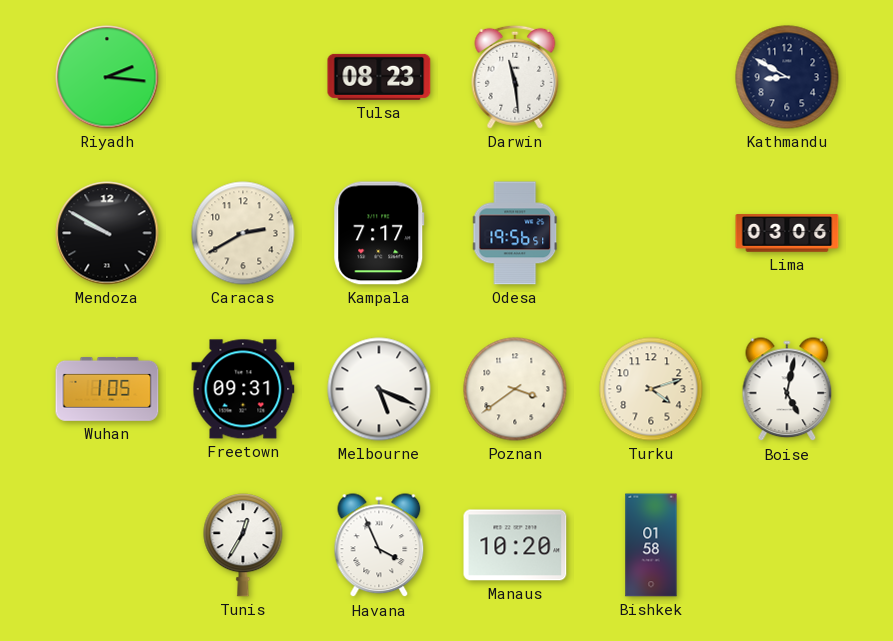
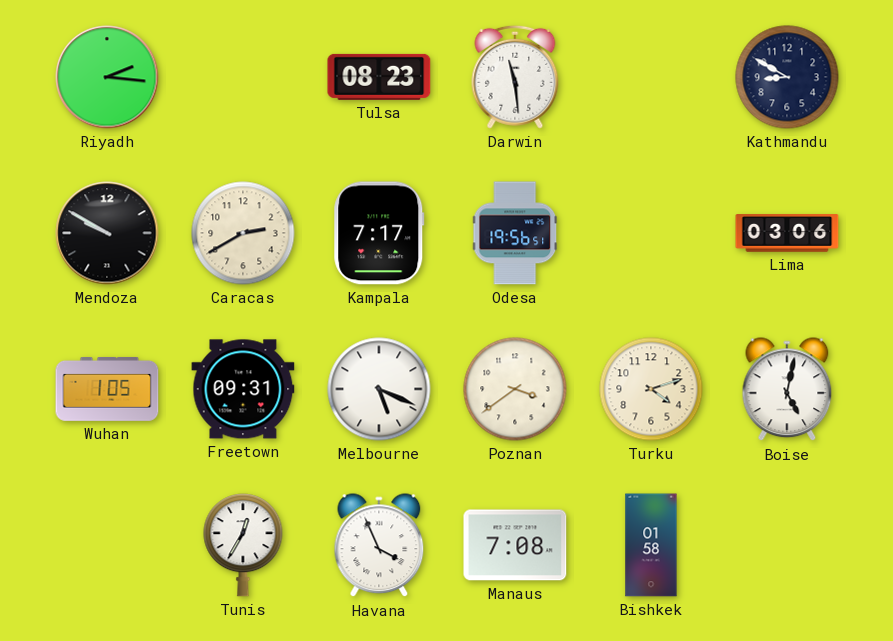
Manaus: 10:20 -> 7:08
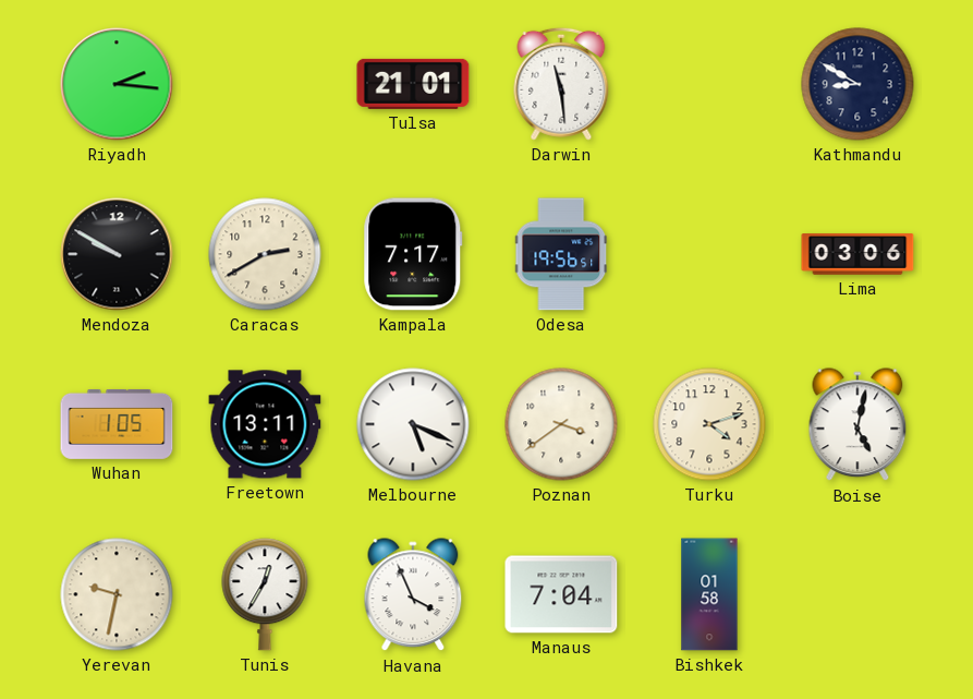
Tulsa: 08:23 -> 21:01
Freetown: 09:31 -> 13:11
Yerevan: none -> 9:32
Manaus: 7:08 -> 7:04
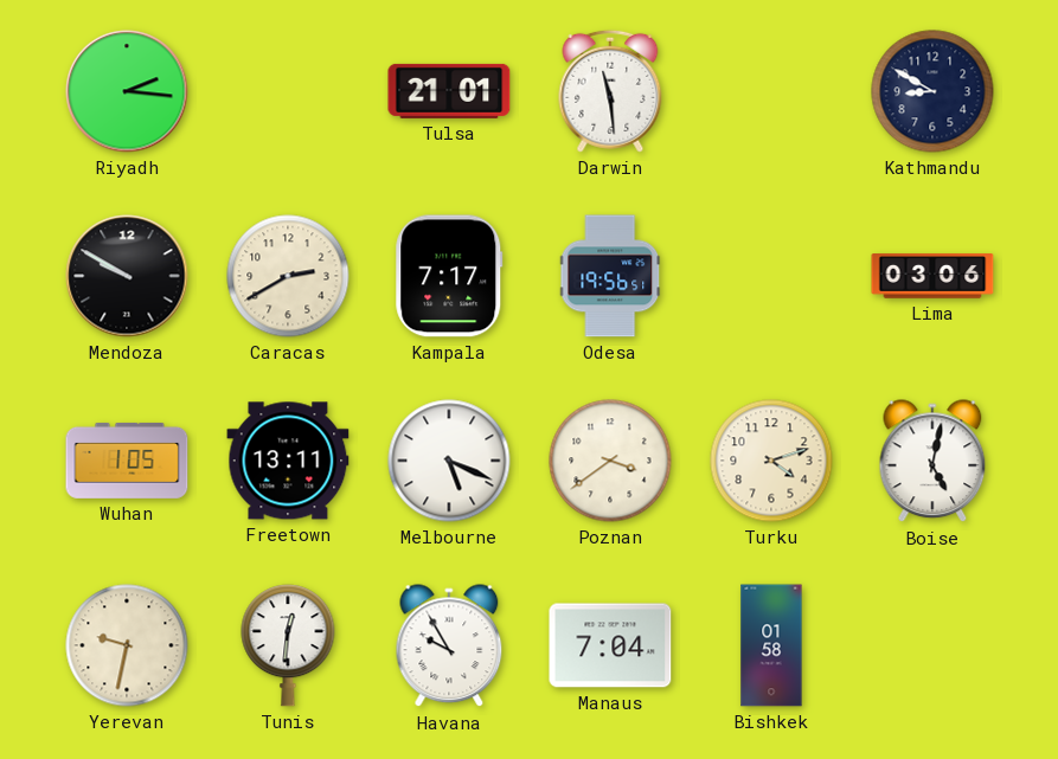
Tunis: 12:35 -> 12:31
Havana: 3:56 -> 9:55
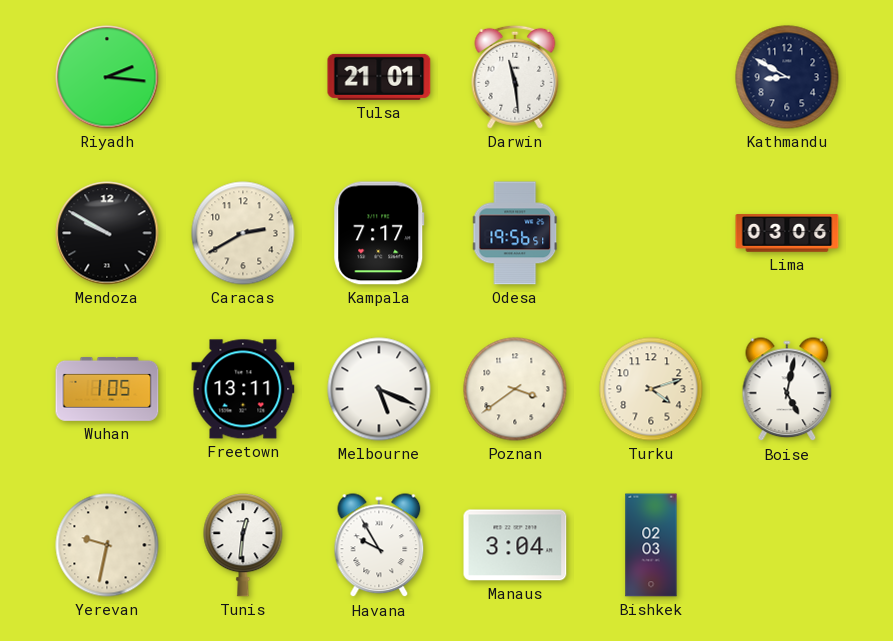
Manaus: 7:04 -> 3:04
Bishkek: 01:58 -> 02:03
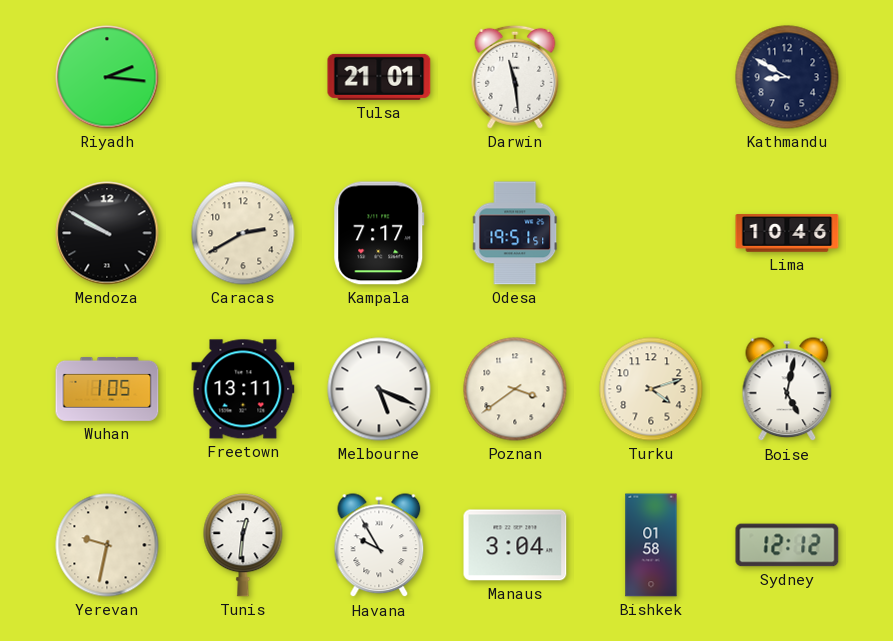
Odesa: 19:56 -> 19:51
Lima: 03:06 -> 10:46
Bishkek: 02:03 -> 01:58
Sydney: none -> 12:12
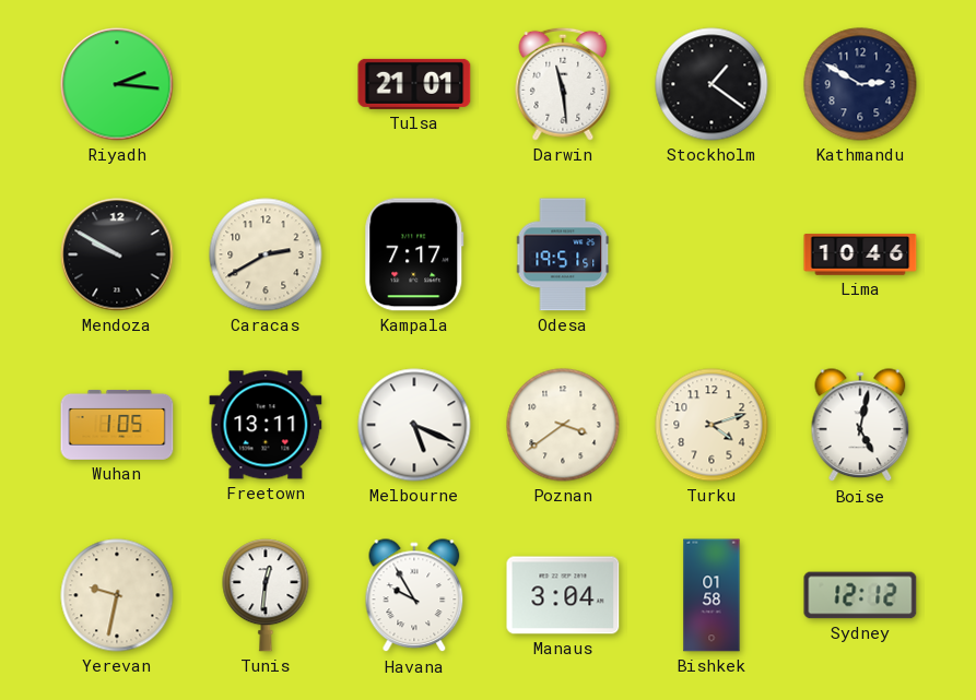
Stockholm: none -> 1:21
Kathmandu: 8:50 -> 2:50
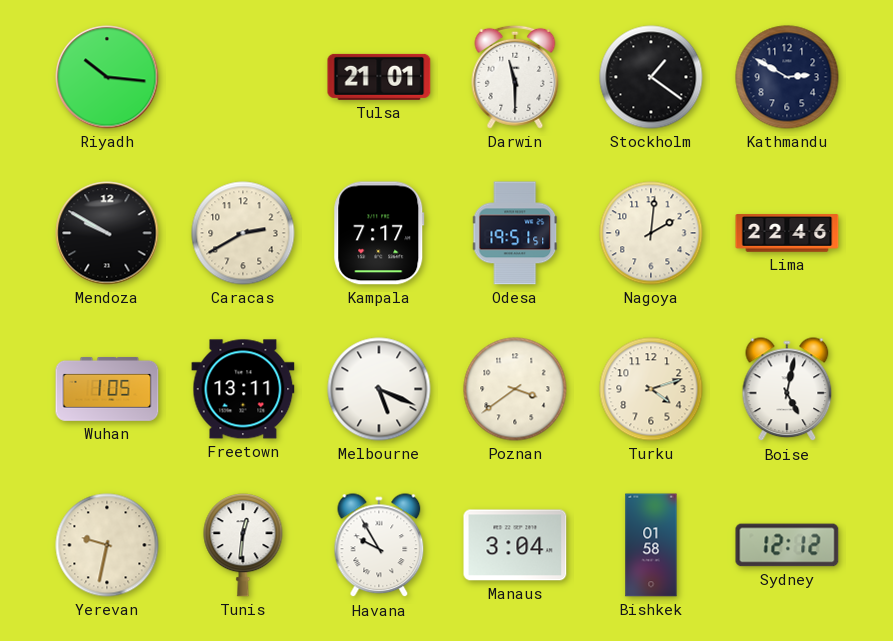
Riyadh: 2:16 -> 10:16
Darwin: 11:29 -> 11:30
Nagoya: none -> 2:01
Lima: 10:46 -> 22:46
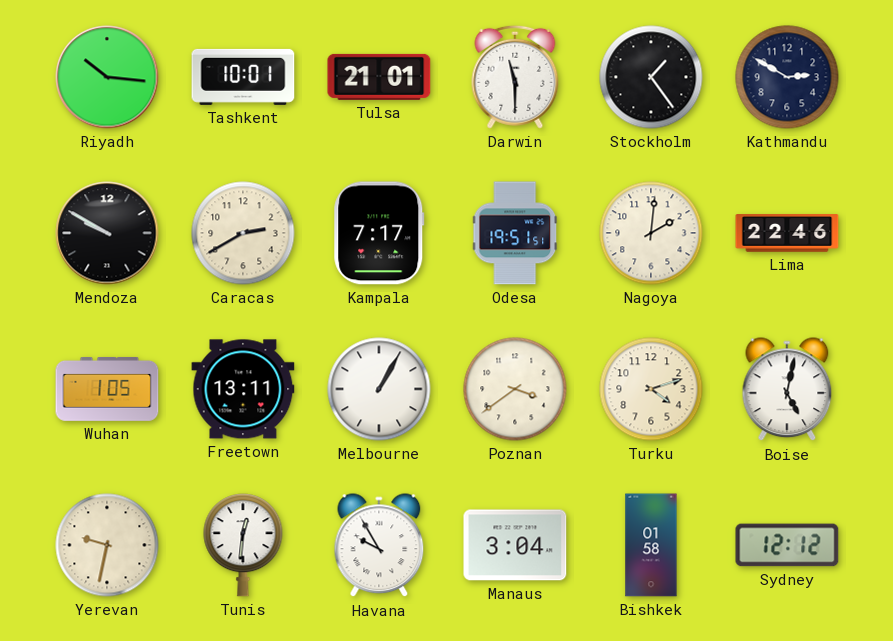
Tashkent: none -> 10:01
Stockholm: 1:21 -> 1:24
Melbourne: 5:19 -> 1:05
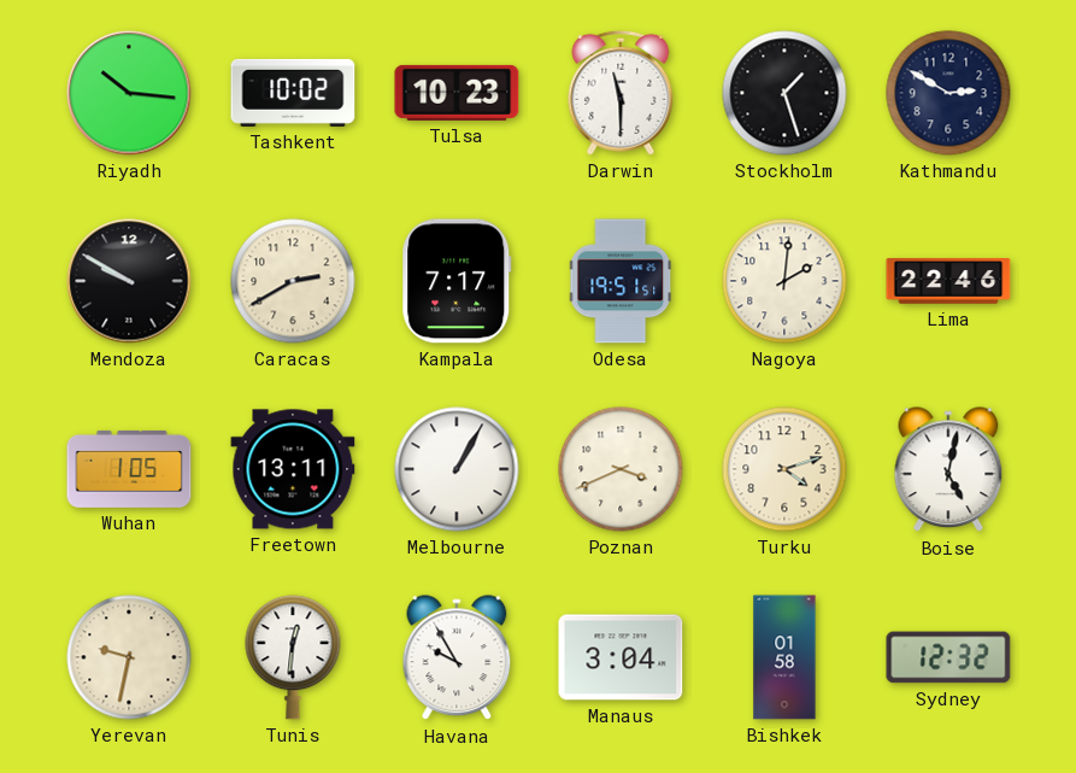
Tashkent: 10:01 -> 10:02
Tulsa: 21:01 -> 10:23
Stockholm: 1:24 -> 1:27
Poznan: 3:39 -> 3:41
Sydney: 12:12 -> 12:32
